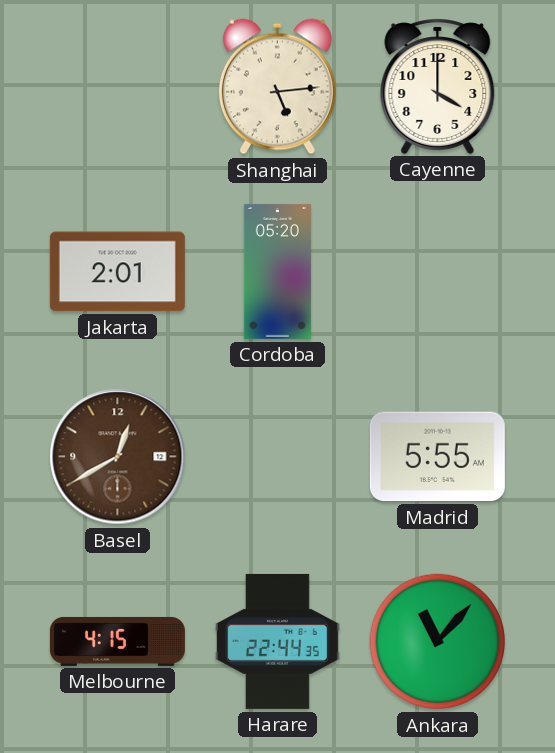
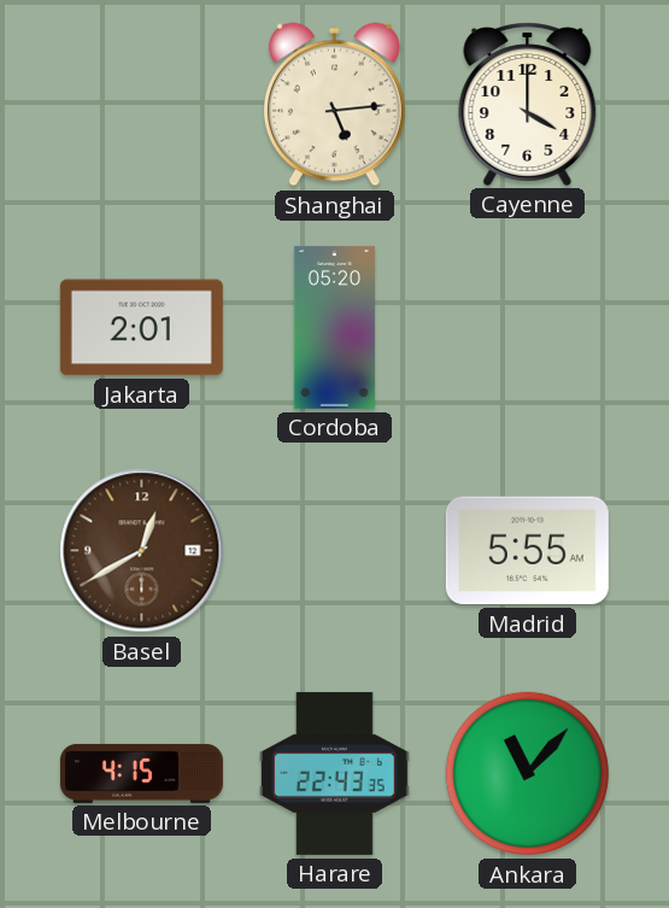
Harare: 22:44 -> 22:43
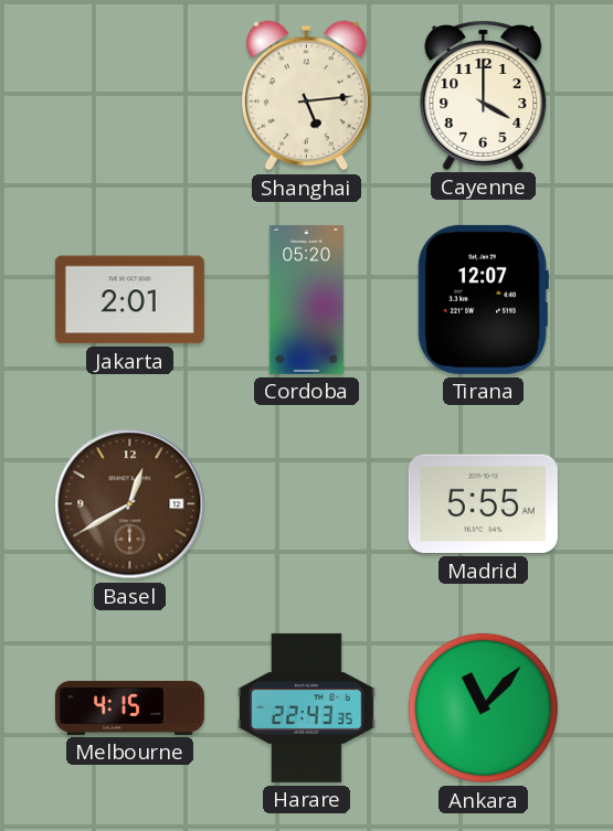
Tirana: none -> 12:07
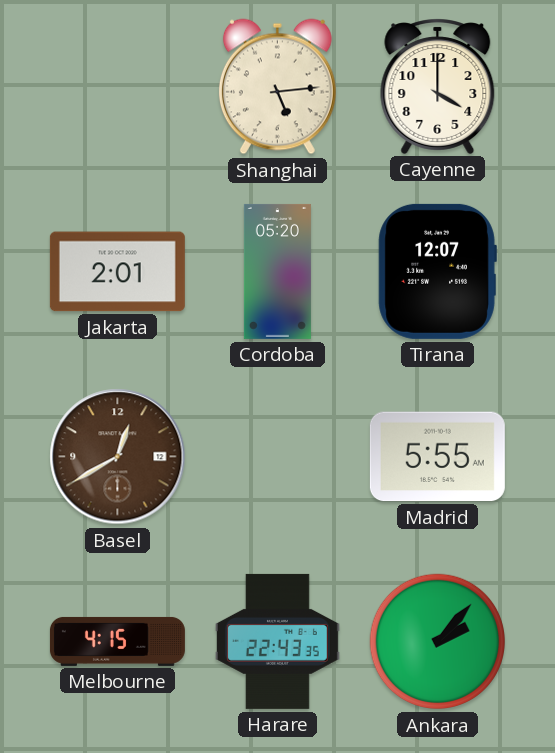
Ankara: 11:07 -> 2:07
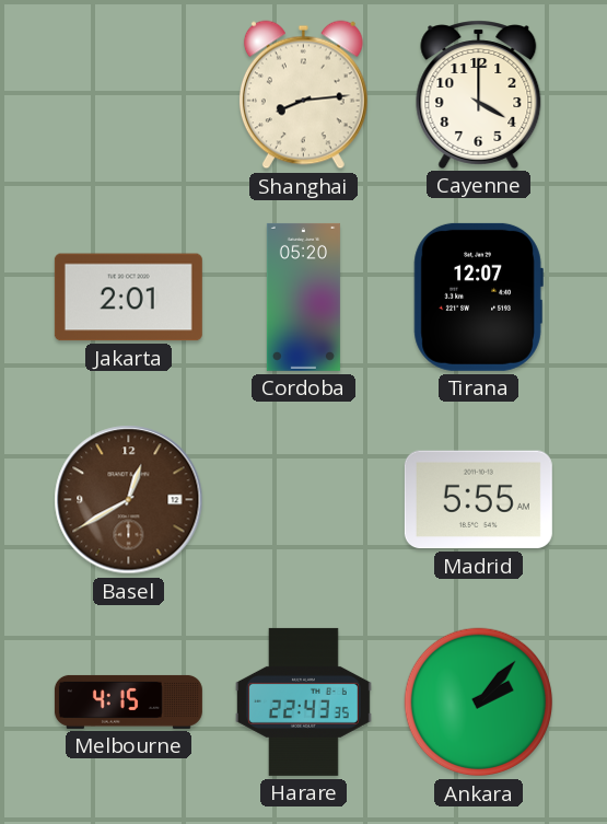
Shanghai: 5:14 -> 8:14
